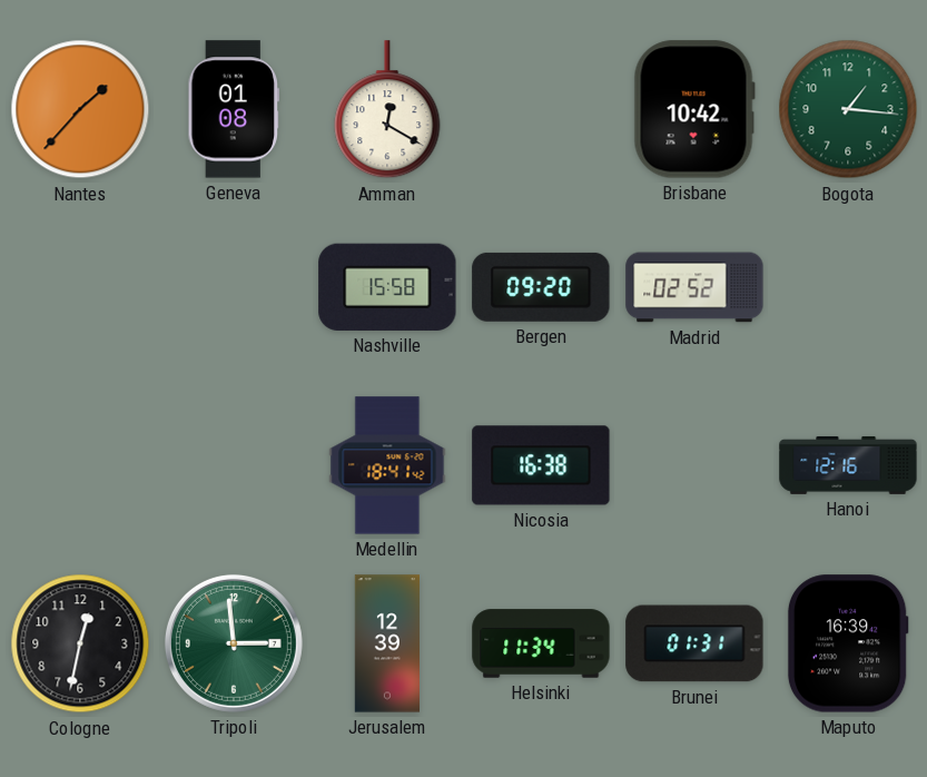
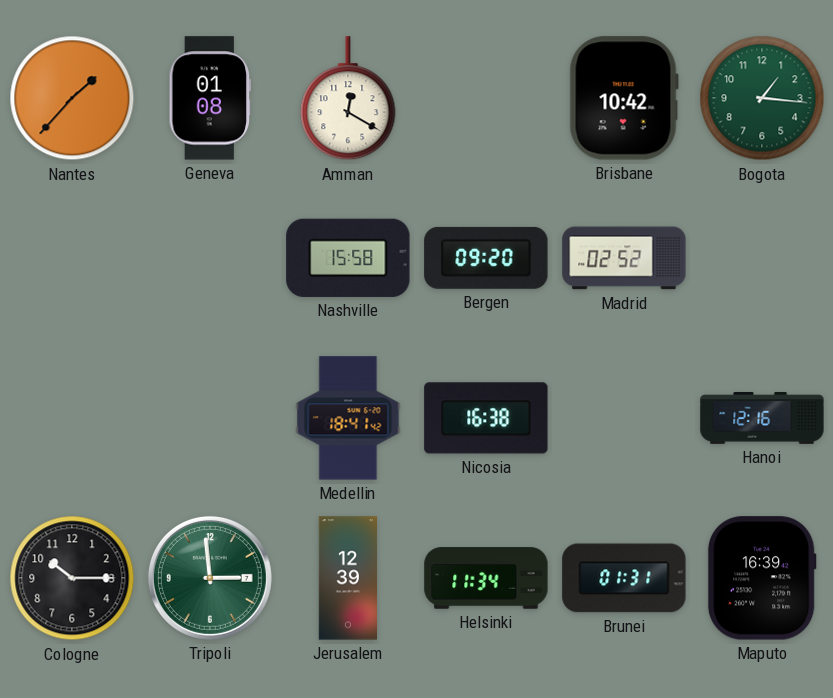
Cologne: 12:32 -> 10:15
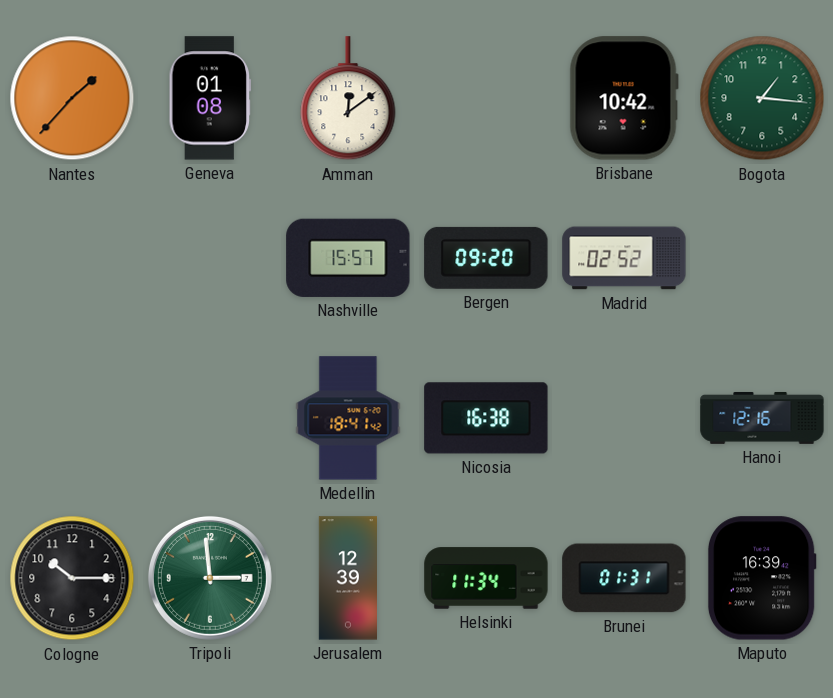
Amman: 12:20 -> 12:09
Nashville: 15:58 -> 15:57
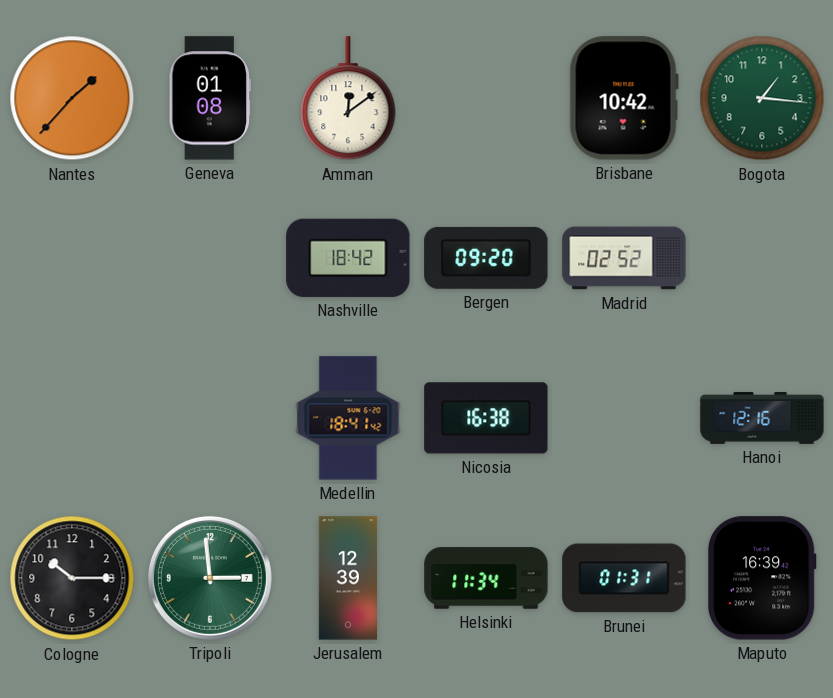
Nashville: 15:57 -> 18:42
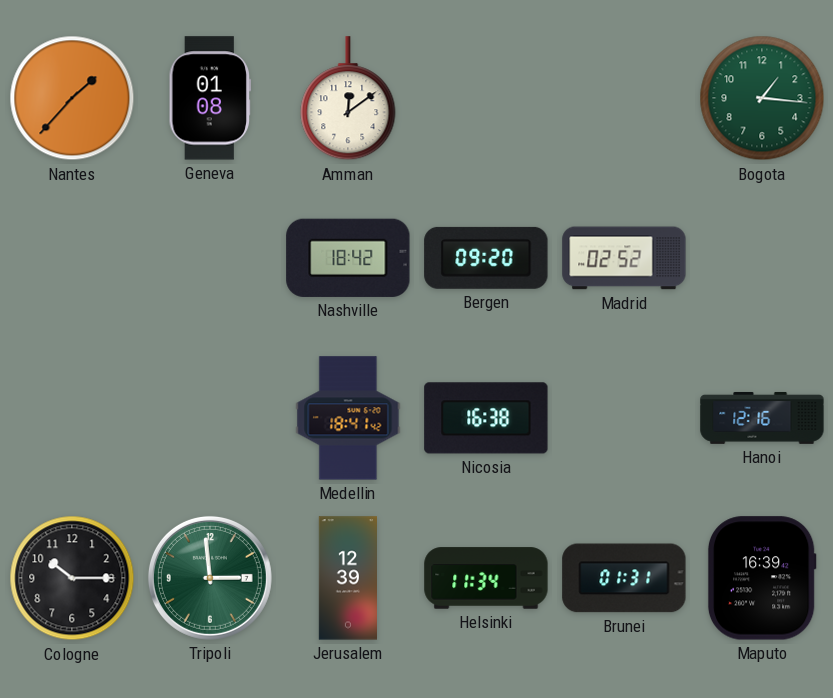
Brisbane: 10:42 -> none
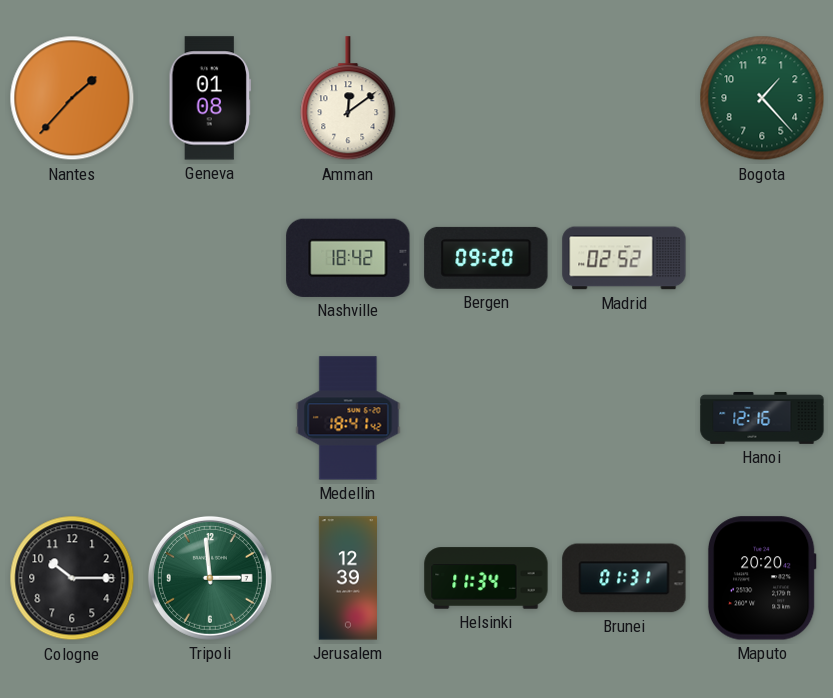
Bogota: 1:16 -> 1:23
Nicosia: 16:38 -> none
Maputo: 16:39 -> 20:20
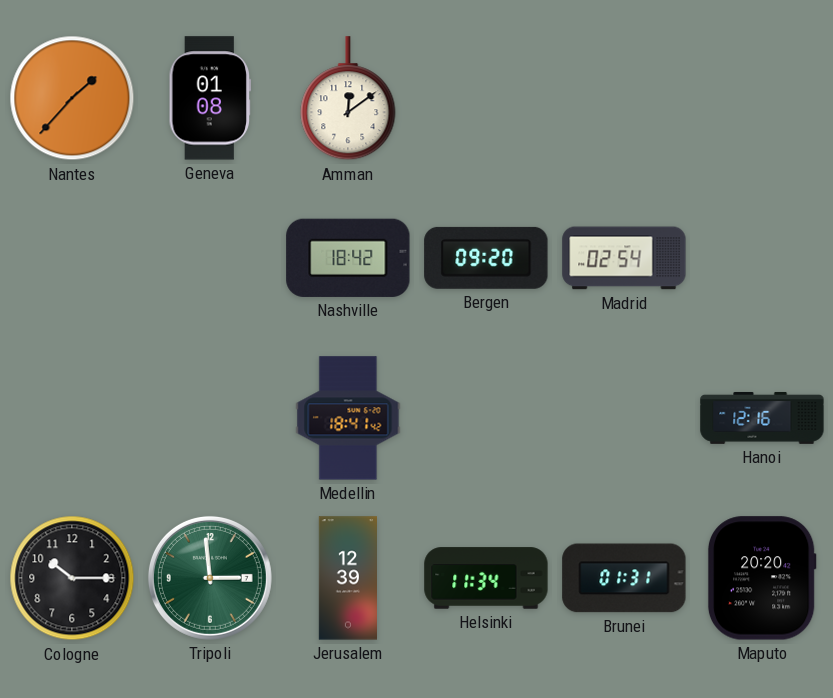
Bogota: 1:23 -> none
Madrid: 02:52 -> 02:54
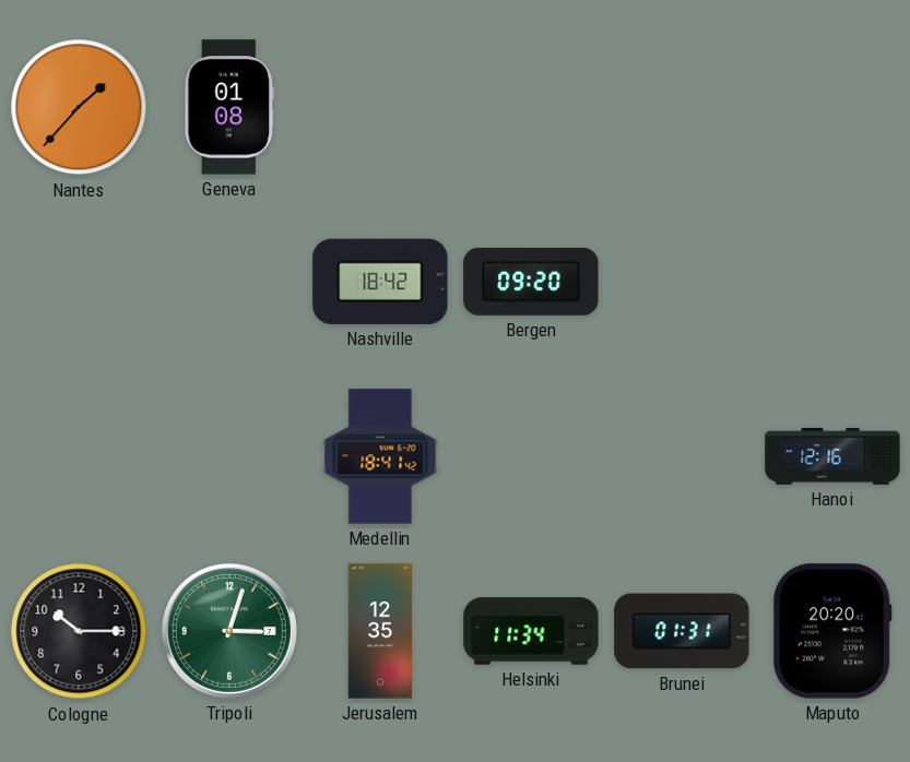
Amman: 12:09 -> none
Madrid: 02:54 -> none
Tripoli: 2:59 -> 3:03
Jerusalem: 12:39 -> 12:35
